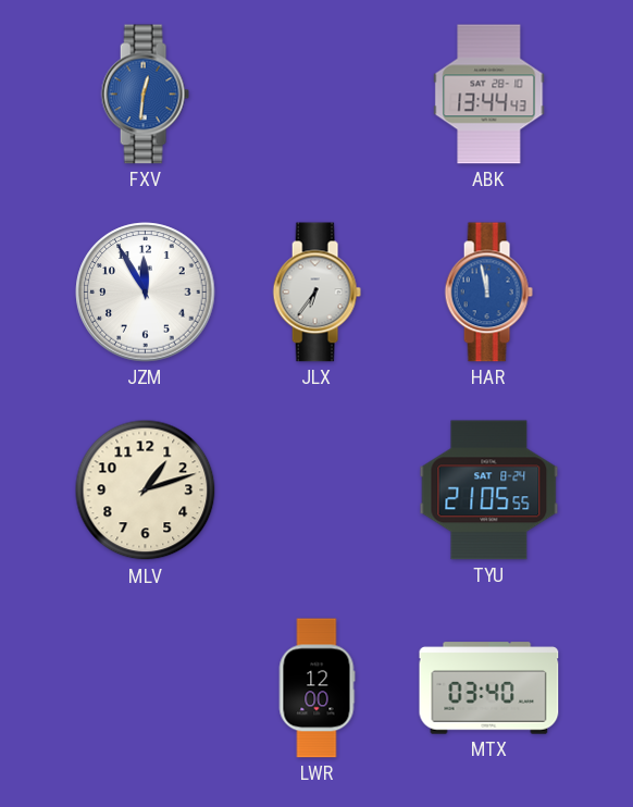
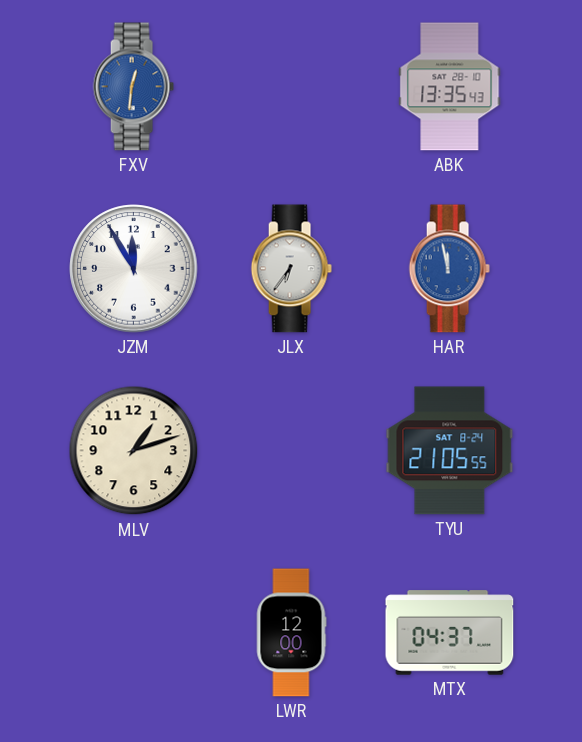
ABK: 13:44 -> 13:35
MTX: 03:40 -> 04:37
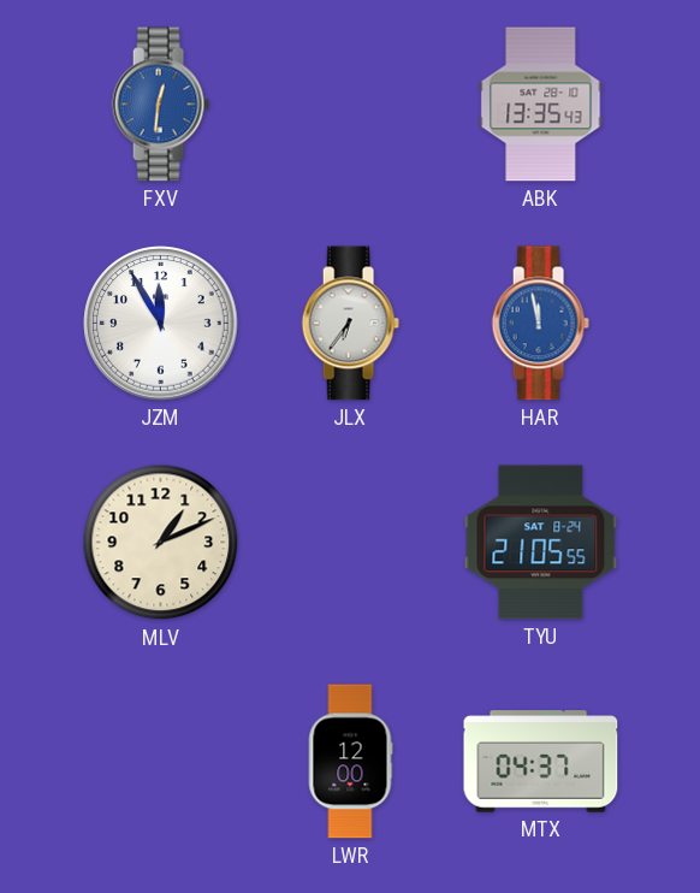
MLV: 1:12 -> 1:11
